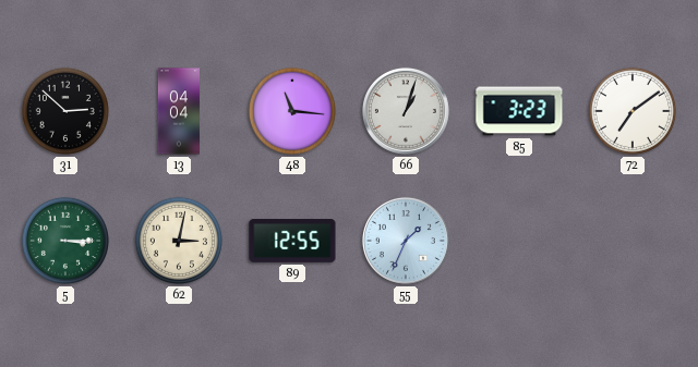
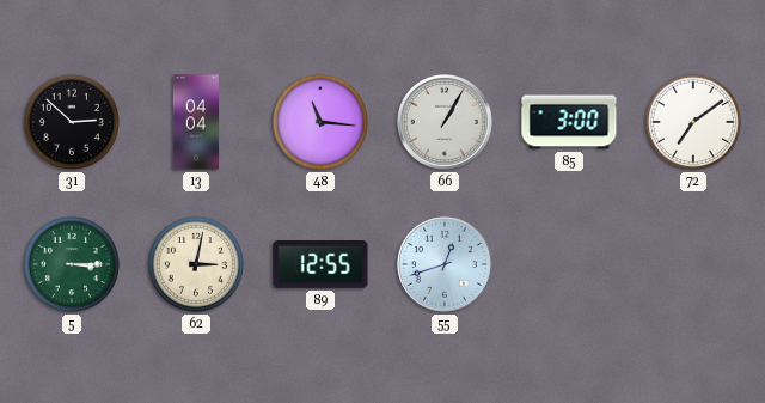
66: 1:03 -> 1:05
85: 3:23 -> 3:00
55: 1:34 -> 12:42
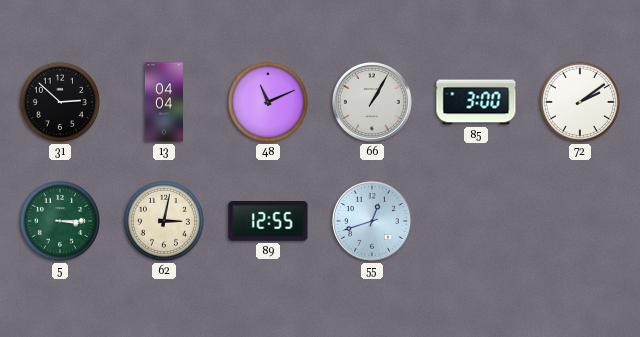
48: 11:16 -> 11:11
72: 7:09 -> 2:09
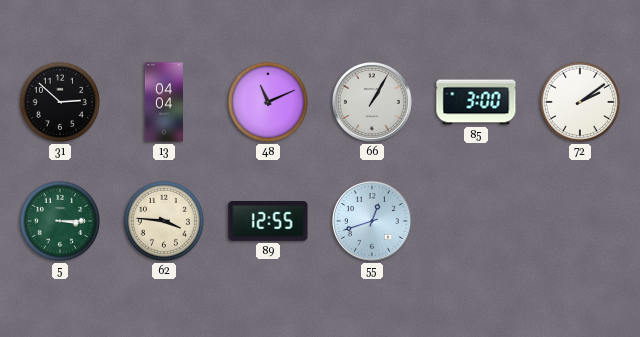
62: 3:02 -> 3:46
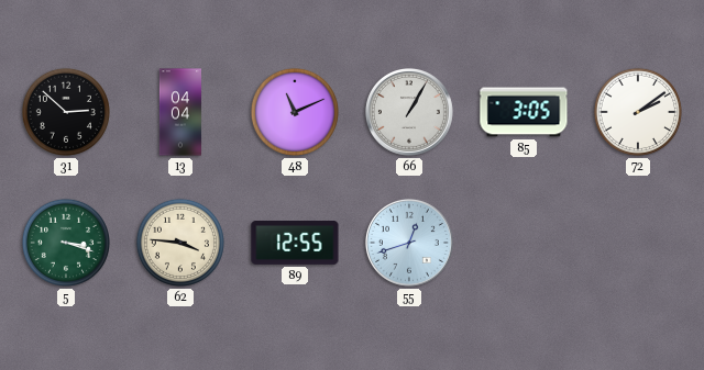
85: 3:00 -> 3:05
5: 3:15 -> 3:18
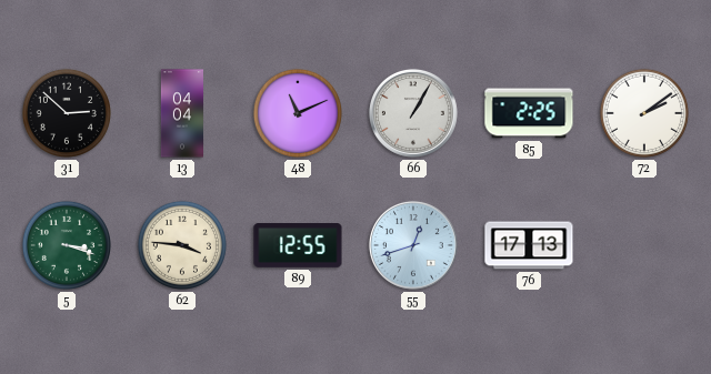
85: 3:05 -> 2:25
76: none -> 17:13
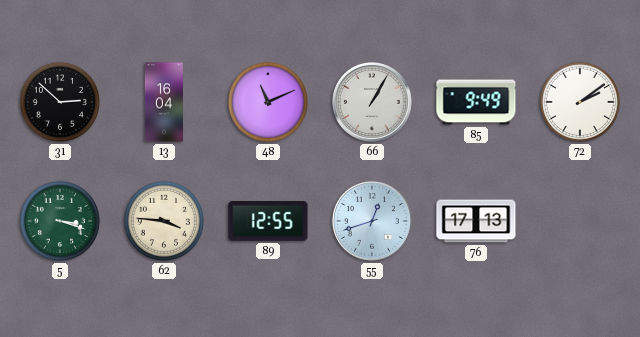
13: 04:04 -> 16:04
85: 2:25 -> 9:49
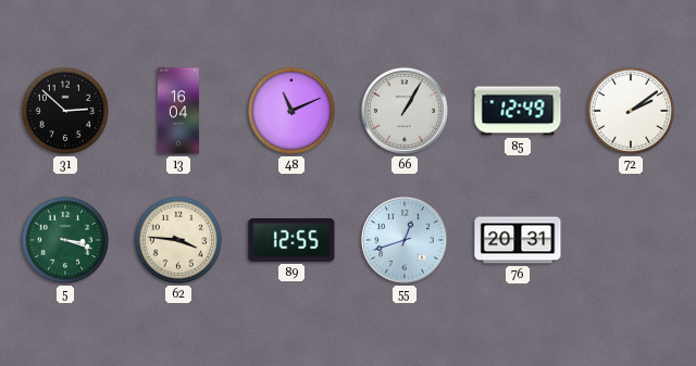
85: 9:49 -> 12:49
76: 17:13 -> 20:31
